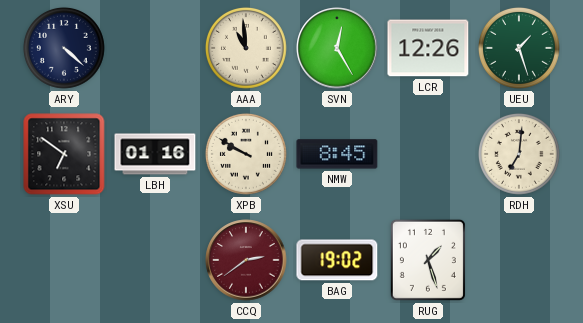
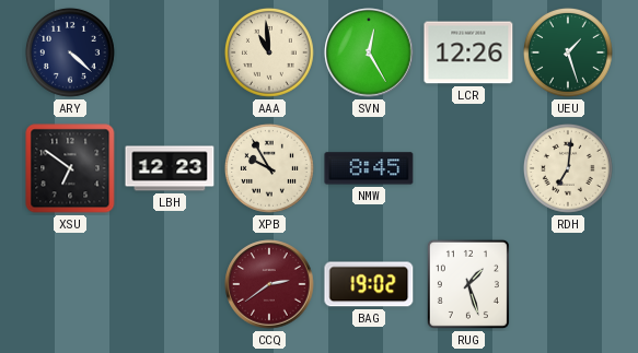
LBH: 01:16 -> 12:23
XPB: 9:50 -> 9:55
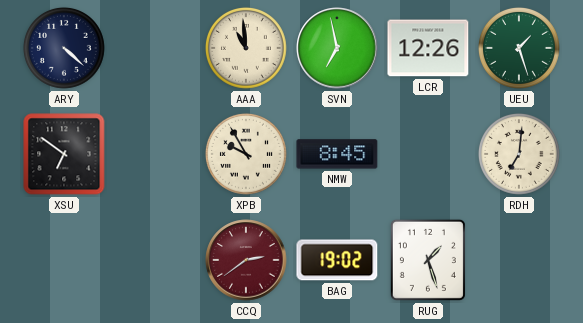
SVN: 12:25 -> 6:58
LBH: 12:23 -> none
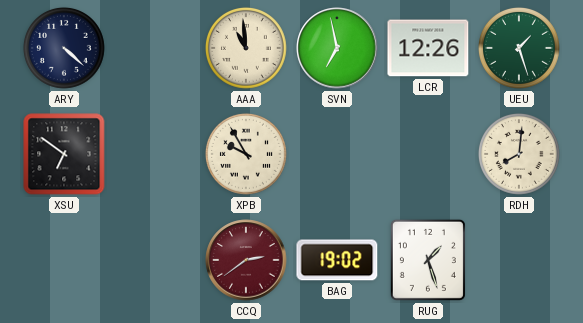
NMW: 8:45 -> none
RDH: 7:01 -> 8:01
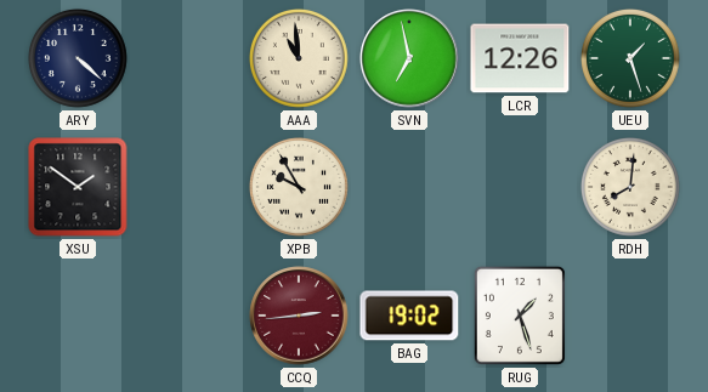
XSU: 6:51 -> 1:51
CCQ: 2:39 -> 2:44
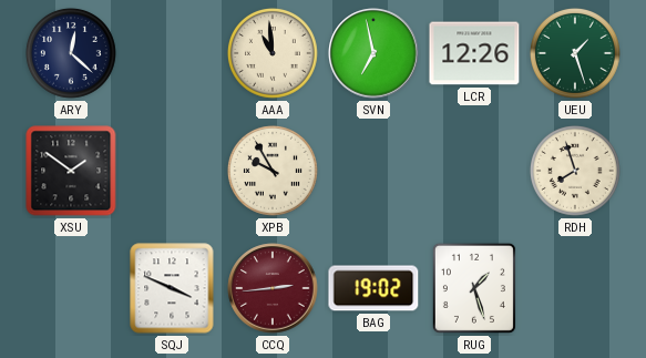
ARY: 4:22 -> 12:22
RDH: 8:01 -> 7:57
SQJ: none -> 3:49
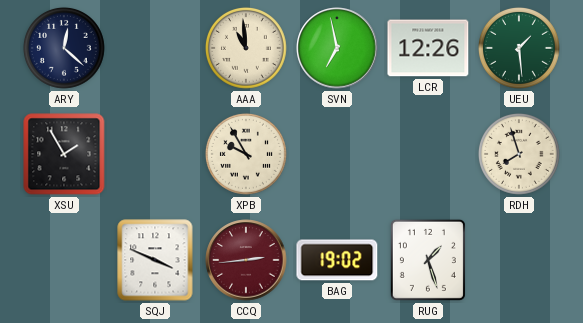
UEU: 1:27 -> 1:29
XSU: 1:51 -> 1:55
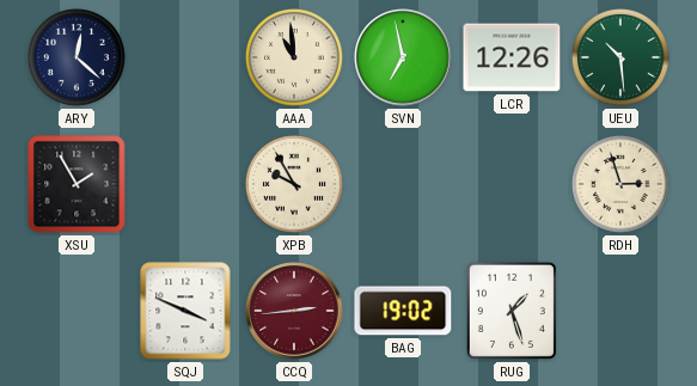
UEU: 1:29 -> 10:29
RDH: 7:57 -> 2:57
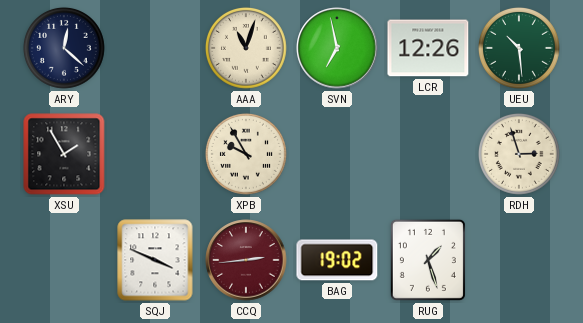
AAA: 10:59 -> 11:03
